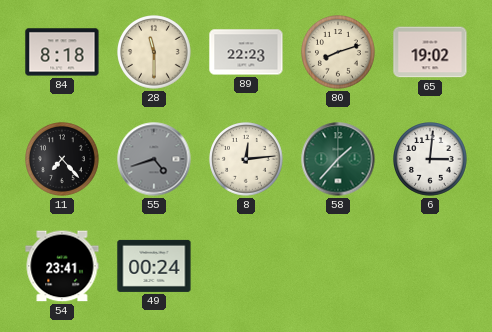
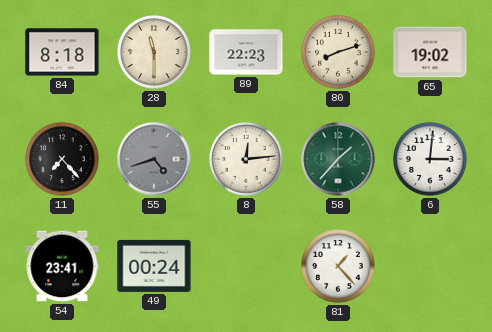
81: none -> 1:23
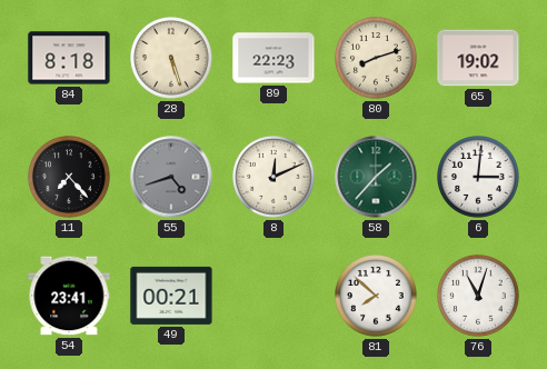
28: 11:30 -> 5:27
8: 12:14 -> 12:11
49: 00:24 -> 00:21
81: 1:23 -> 7:52
76: none -> 11:03
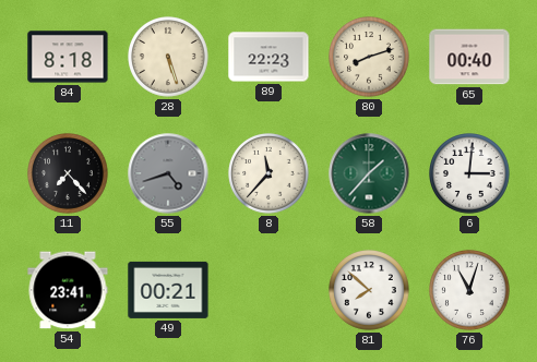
65: 19:02 -> 00:40
8: 12:11 -> 11:37
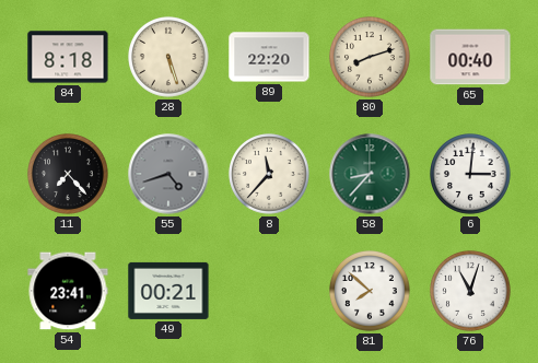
89: 22:23 -> 22:20
58: 1:37 -> 8:37
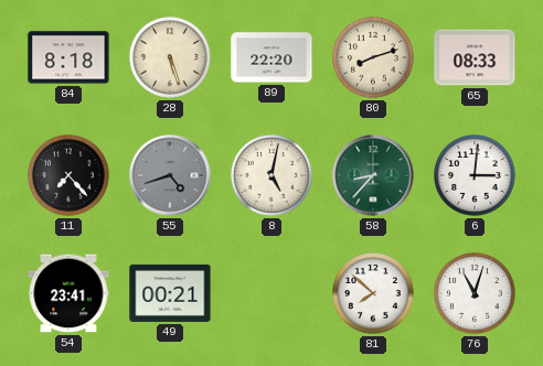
65: 00:40 -> 08:33
8: 11:37 -> 5:02
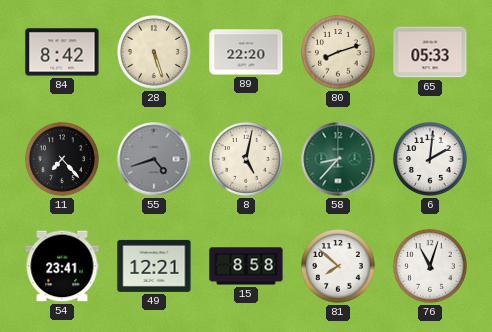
84: 8:18 -> 8:42
65: 08:33 -> 05:33
6: 3:01 -> 2:01
49: 00:21 -> 12:21
15: none -> 8:58
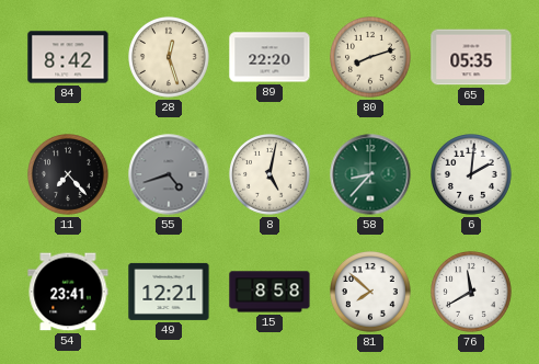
28: 5:27 -> 12:27
65: 05:33 -> 05:35
76: 11:03 -> 11:40
